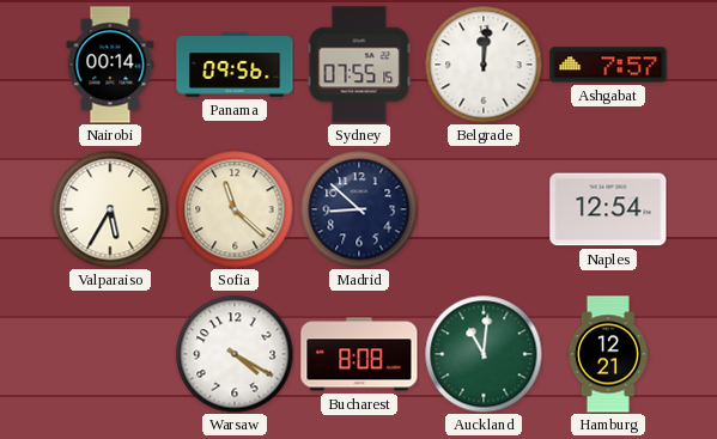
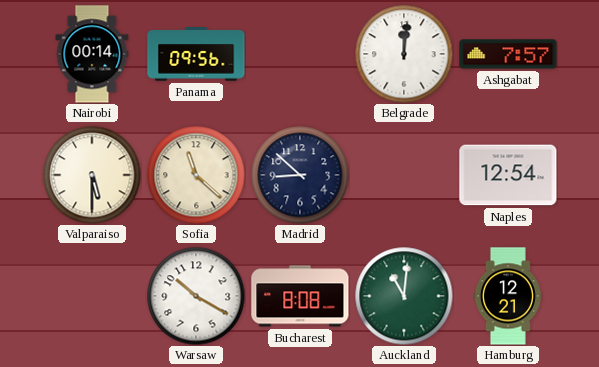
Sydney: 07:55 -> none
Valparaiso: 5:35 -> 5:30
Warsaw: 4:20 -> 10:20
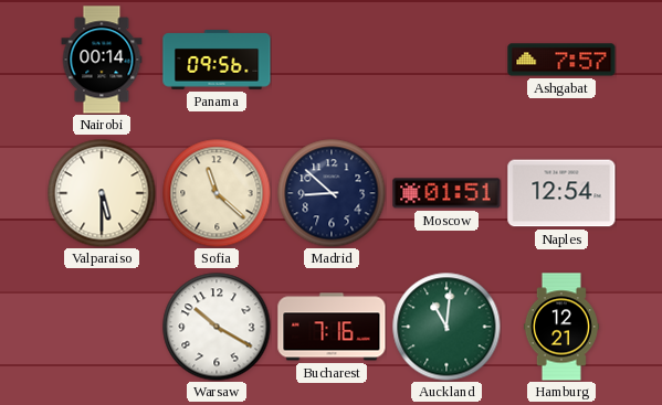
Belgrade: 12:01 -> none
Moscow: none -> 01:51
Bucharest: 8:08 -> 7:16
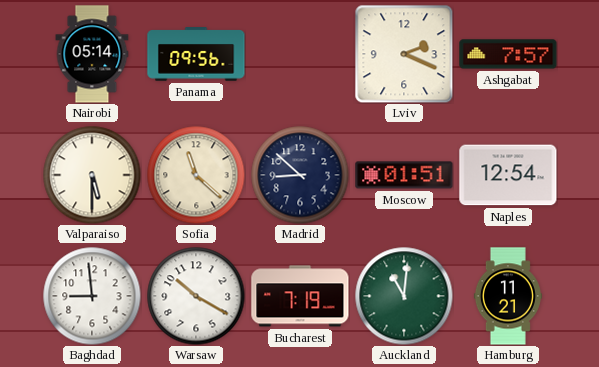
Nairobi: 00:14 -> 05:14
Lviv: none -> 2:19
Baghdad: none -> 8:59
Bucharest: 7:16 -> 7:19
Hamburg: 12:21 -> 11:21
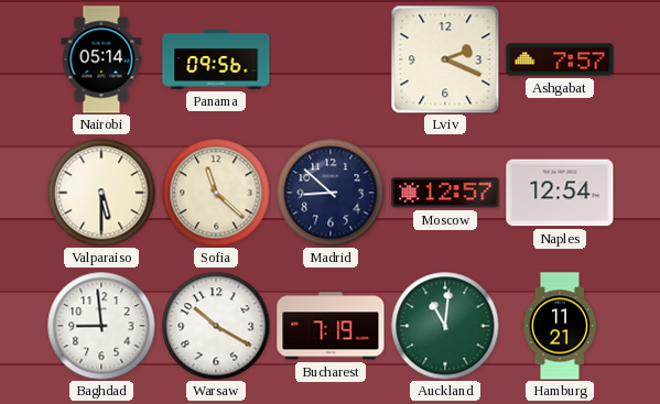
Moscow: 01:51 -> 12:57
